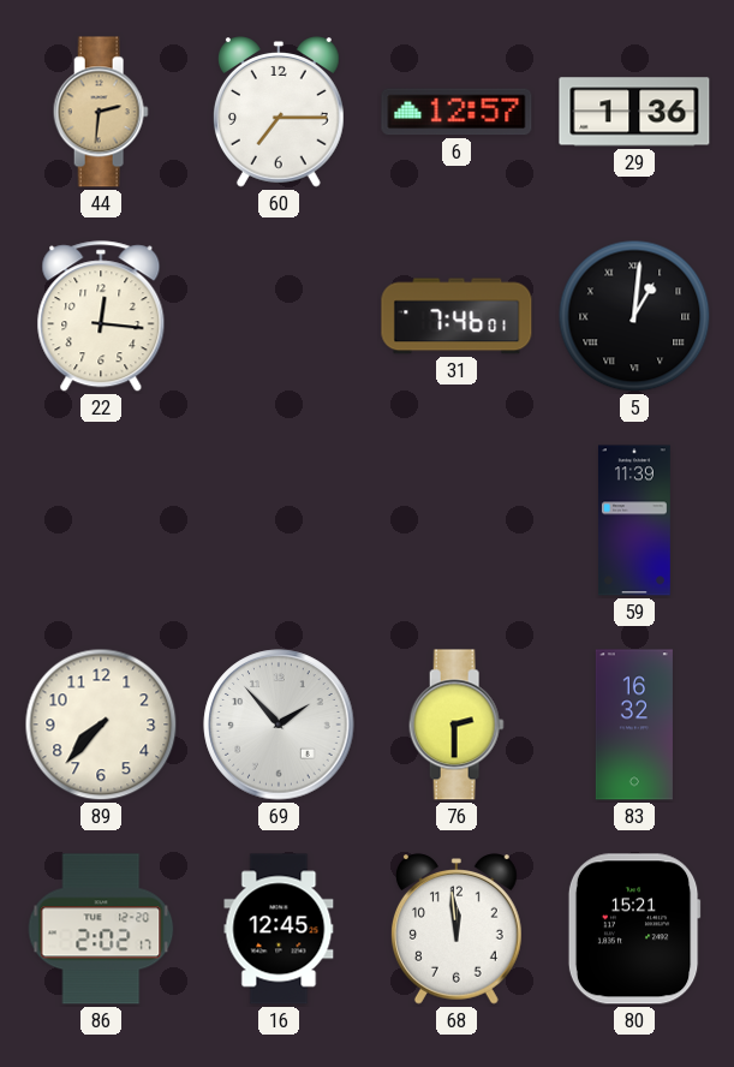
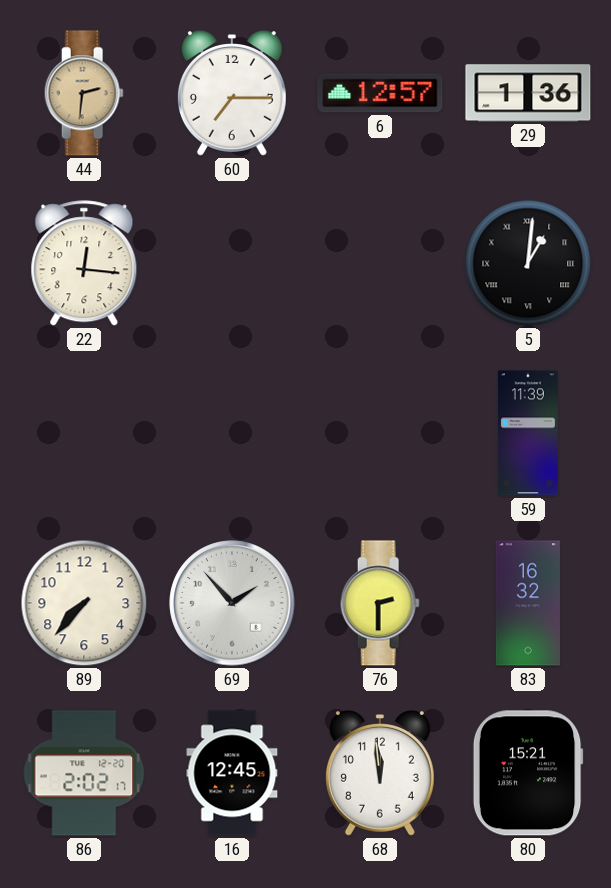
31: 7:46 -> none
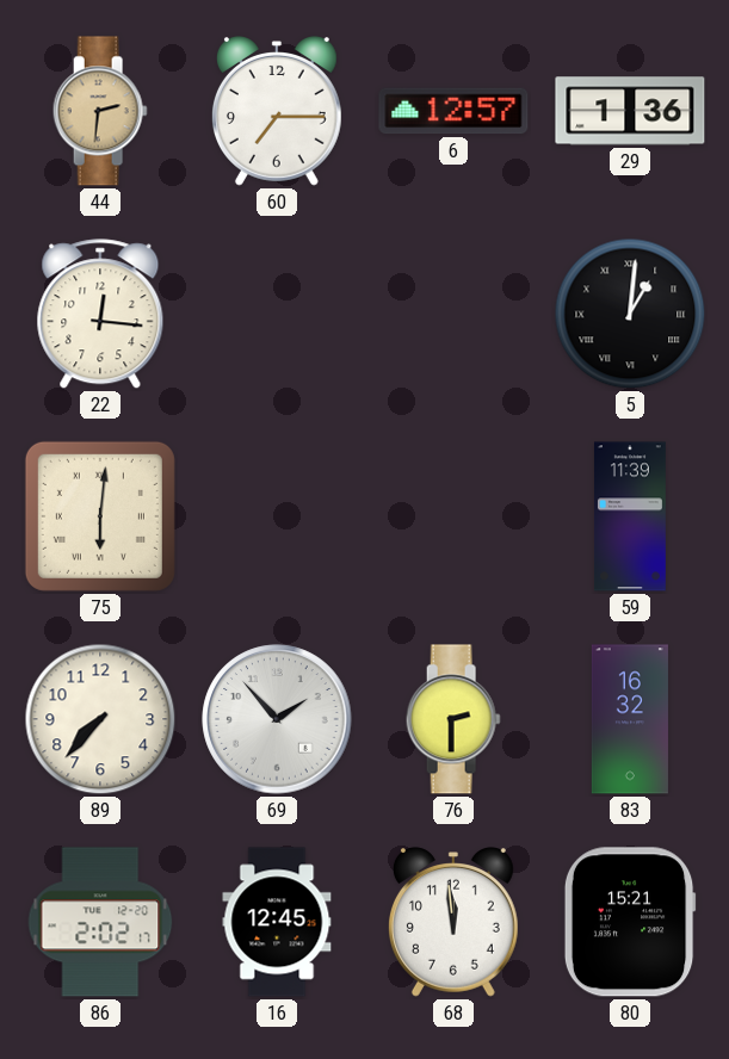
75: none -> 6:01
